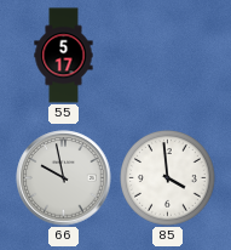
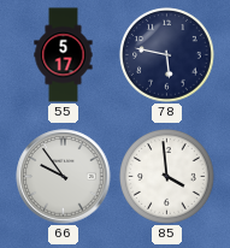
78: none -> 5:47
66: 9:58 -> 9:54
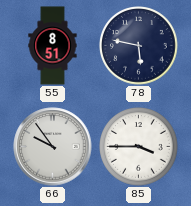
55: 5:17 -> 8:51
85: 3:59 -> 3:45
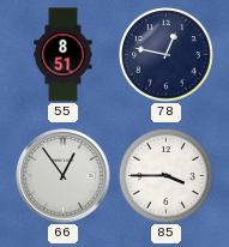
78: 5:47 -> 12:47
66: 9:54 -> 12:54
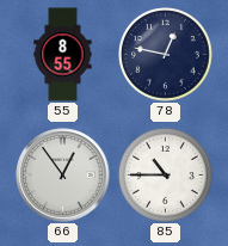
55: 8:51 -> 8:55
85: 3:45 -> 10:45
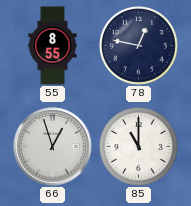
66: 12:54 -> 12:57
85: 10:45 -> 11:00
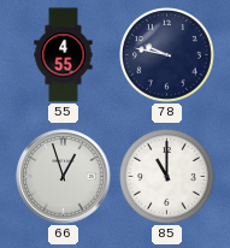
55: 8:55 -> 4:55
78: 12:47 -> 9:47
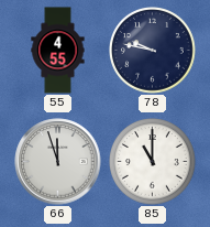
66: 12:57 -> 11:57
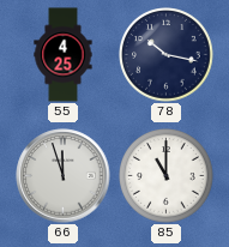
55: 4:55 -> 4:25
78: 9:47 -> 10:17
